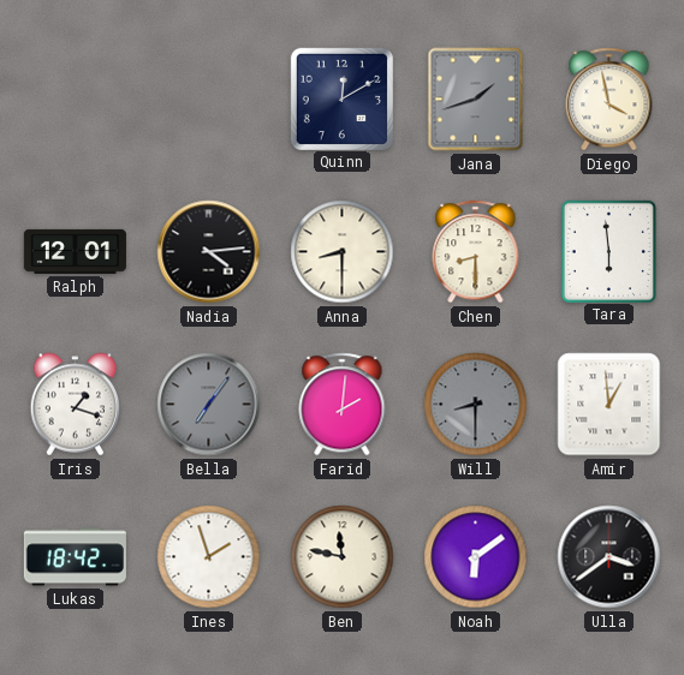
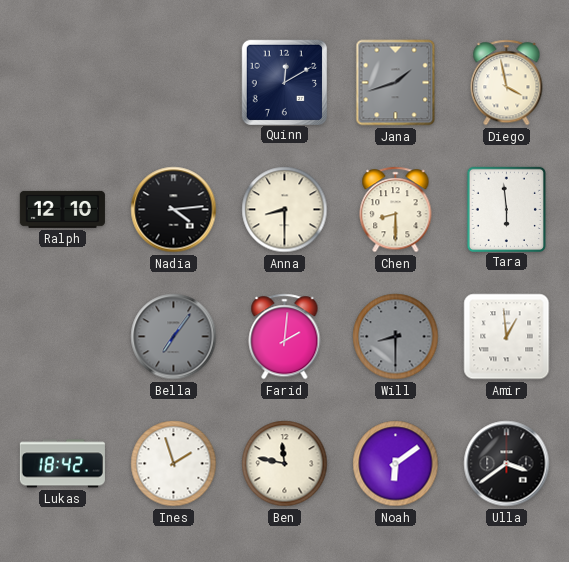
Ralph: 12:01 -> 12:10
Iris: 1:18 -> none
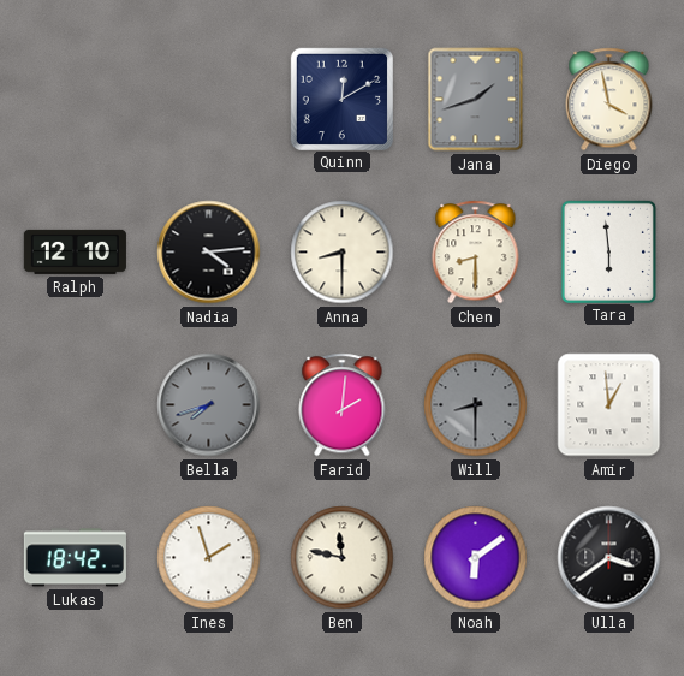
Bella: 7:06 -> 7:42
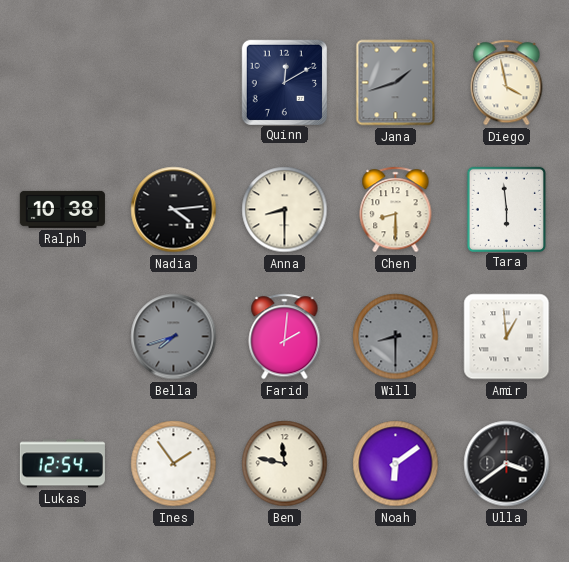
Ralph: 12:10 -> 10:38
Lukas: 18:42 -> 12:54
Ines: 1:57 -> 1:54
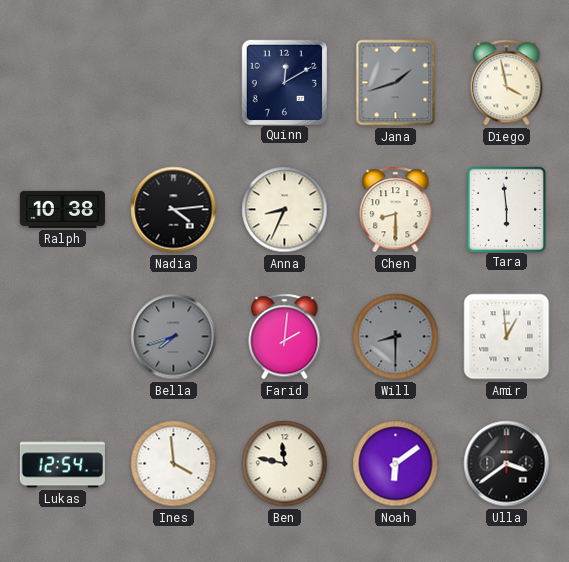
Anna: 8:30 -> 8:34
Ines: 1:54 -> 3:59
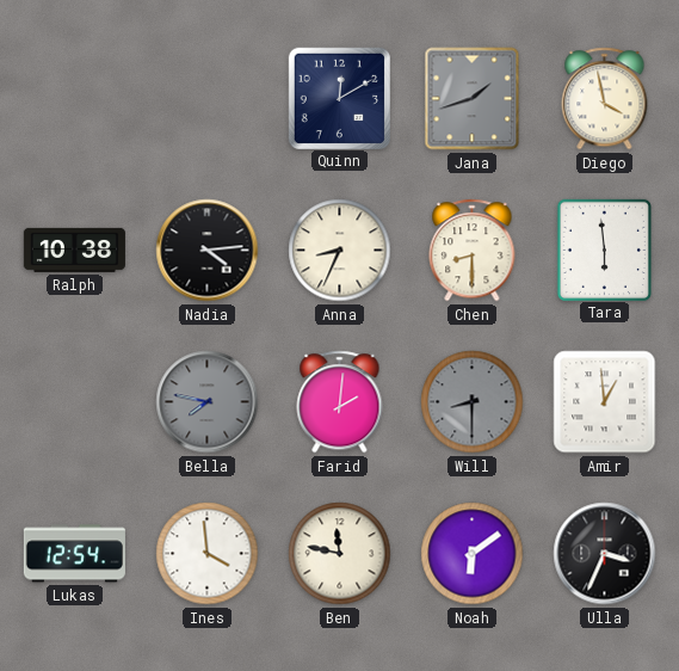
Bella: 7:42 -> 7:47
Ulla: 3:39 -> 3:34
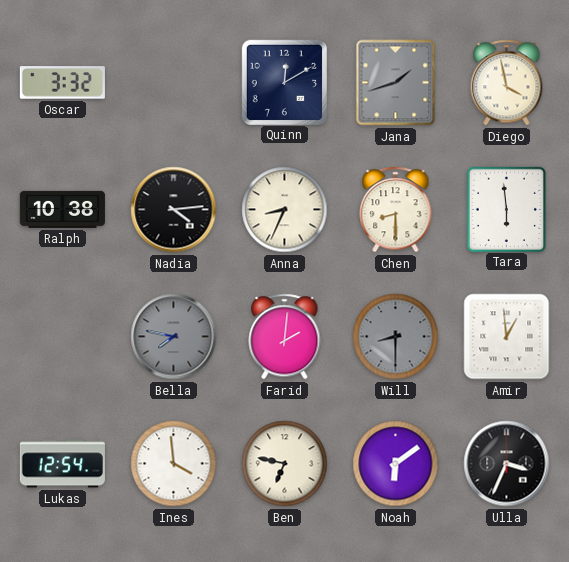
Oscar: none -> 3:32
Ben: 11:47 -> 6:47
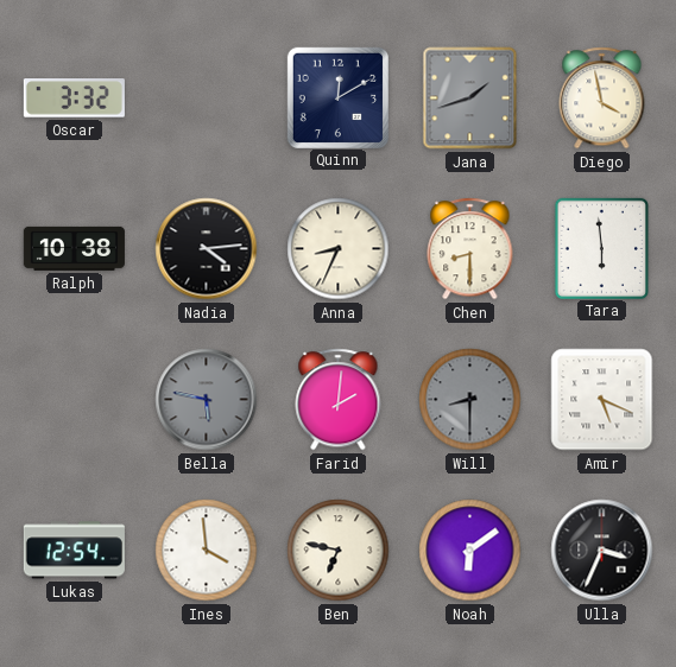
Bella: 7:47 -> 5:47
Amir: 12:59 -> 5:19
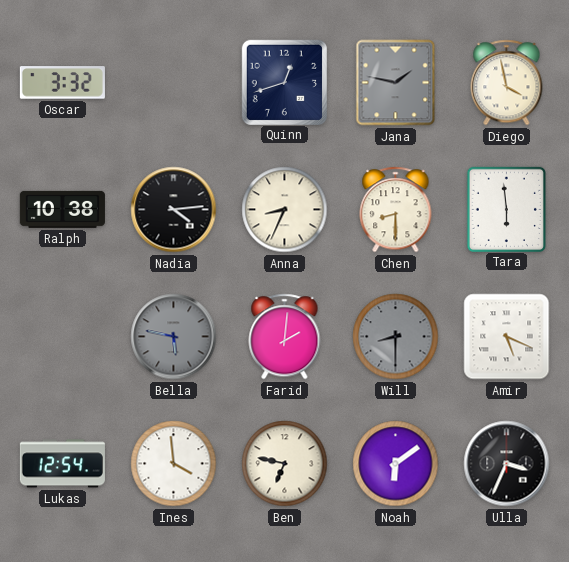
Quinn: 12:10 -> 12:42
Jana: 1:42 -> 1:47
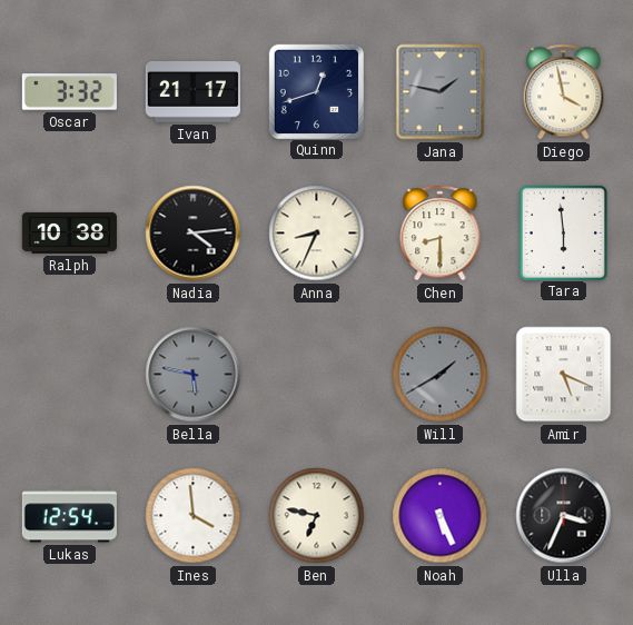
Ivan: none -> 21:17
Farid: 2:01 -> none
Will: 8:30 -> 1:40
Noah: 6:09 -> 5:26
